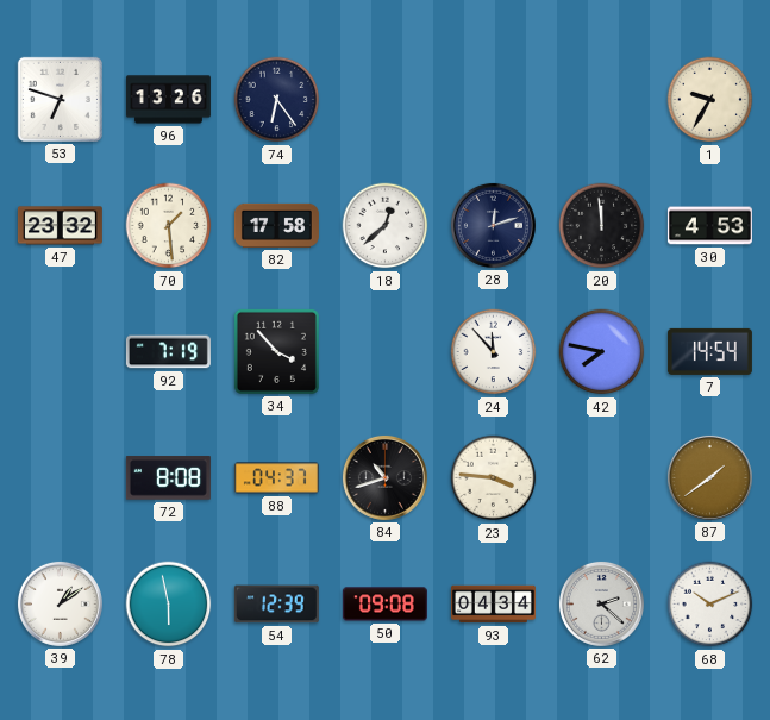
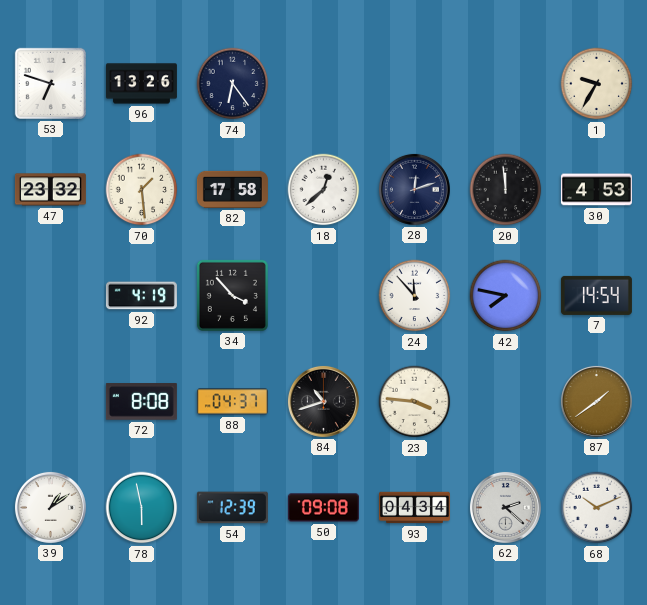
92: 7:19 -> 4:19
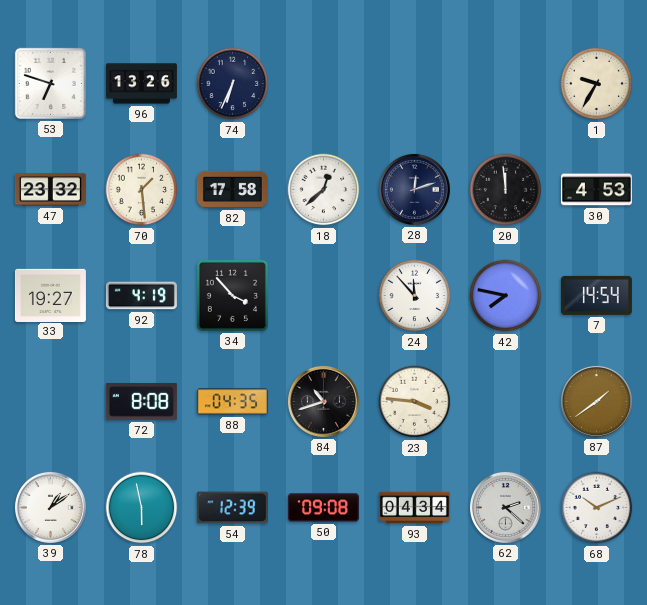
74: 6:24 -> 6:34
33: none -> 19:27
88: 04:37 -> 04:35
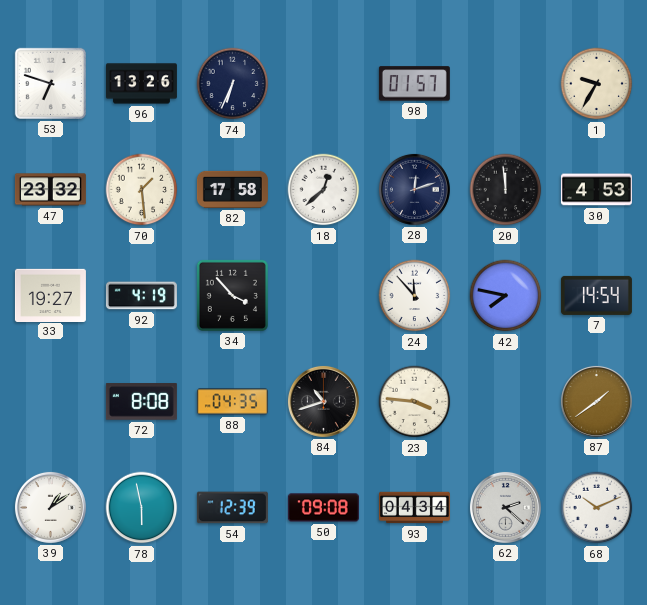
98: none -> 01:57
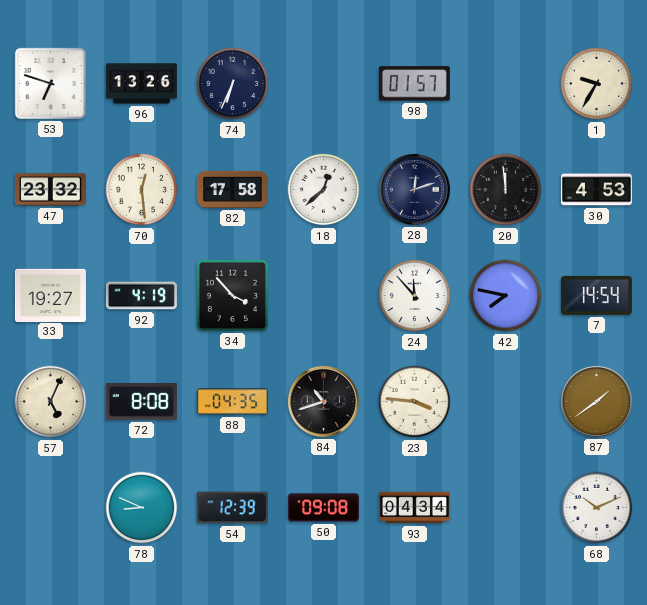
70: 1:29 -> 12:29
57: none -> 5:04
39: 1:09 -> none
78: 5:58 -> 8:49
62: 2:22 -> none
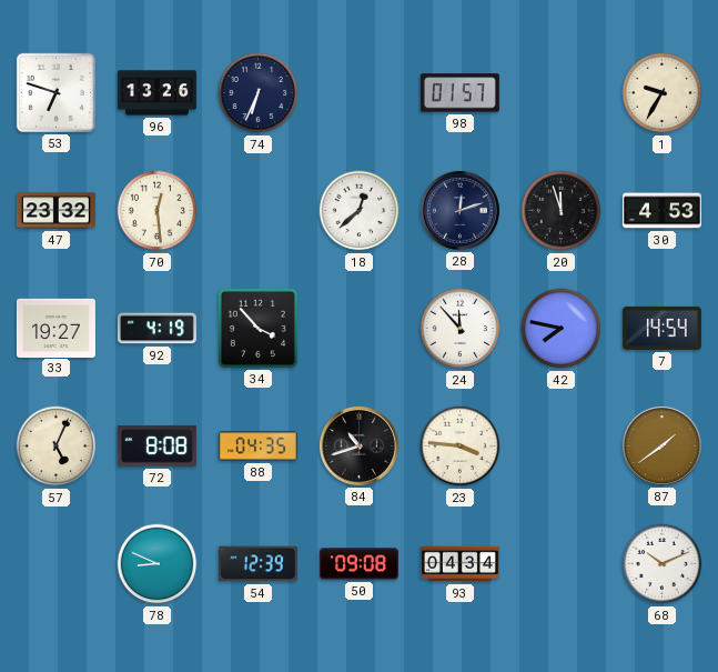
82: 17:58 -> none
20: 11:59 -> 11:57
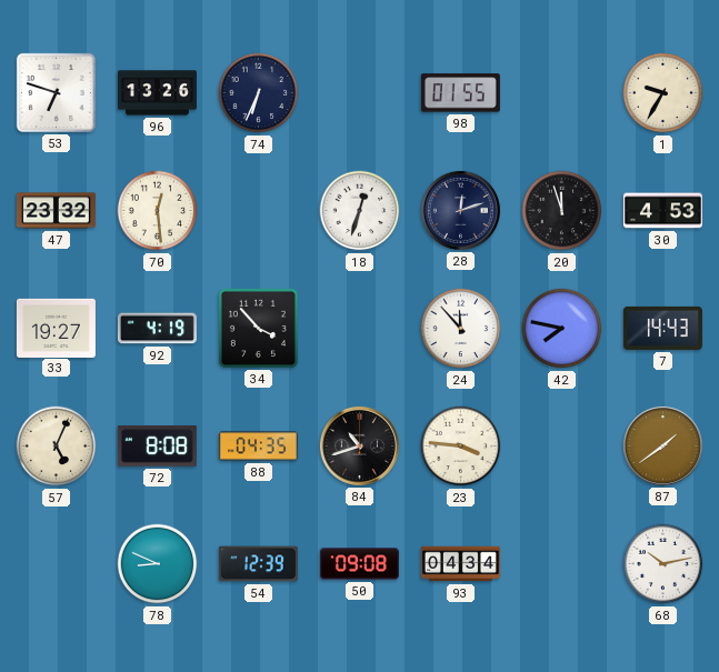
98: 01:57 -> 01:55
18: 12:38 -> 12:33
7: 14:54 -> 14:43
68: 10:11 -> 10:13
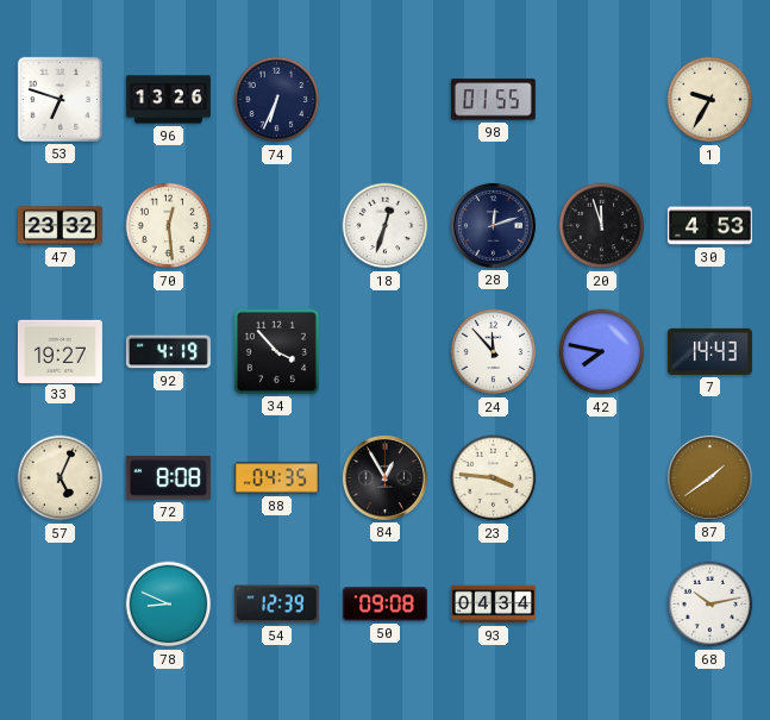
84: 10:42 -> 12:55
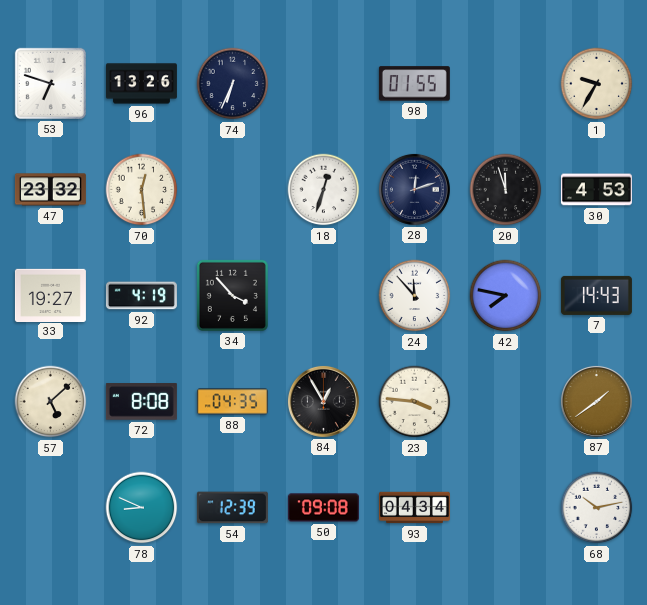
57: 5:04 -> 5:08
